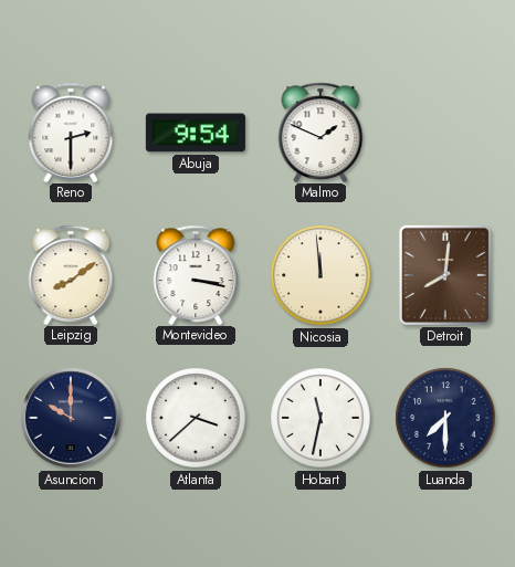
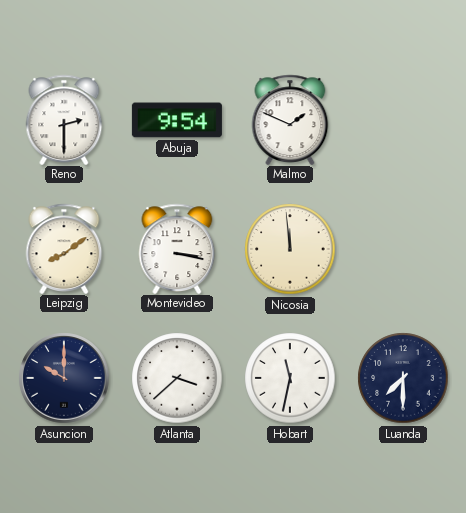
Detroit: 8:01 -> none
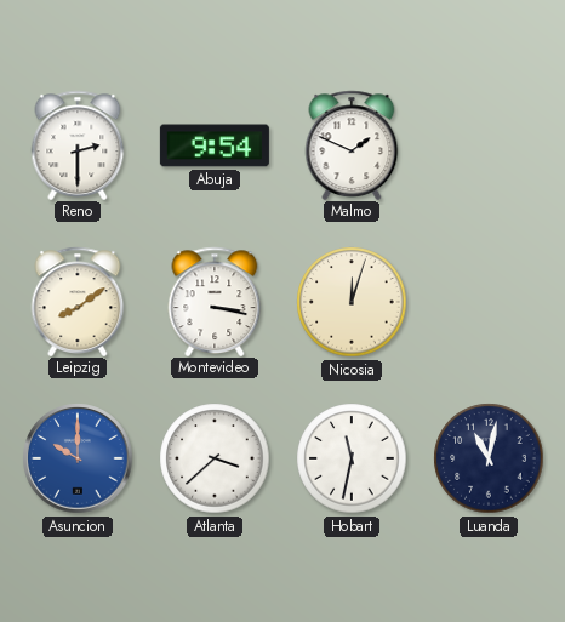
Nicosia: 11:59 -> 12:03
Asuncion dial: navy -> blue
Luanda: 7:30 -> 11:02
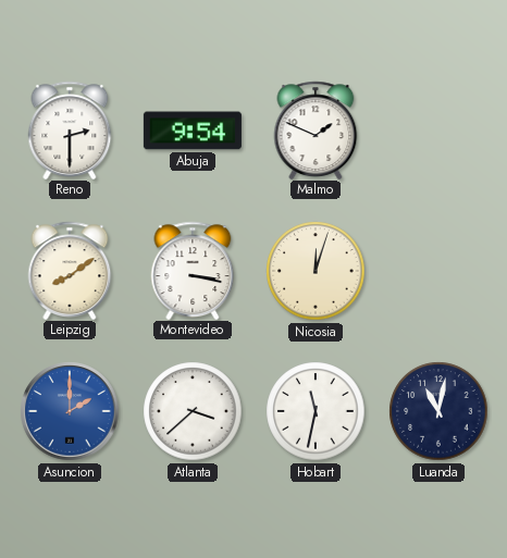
Asuncion: 10:00 -> 2:00
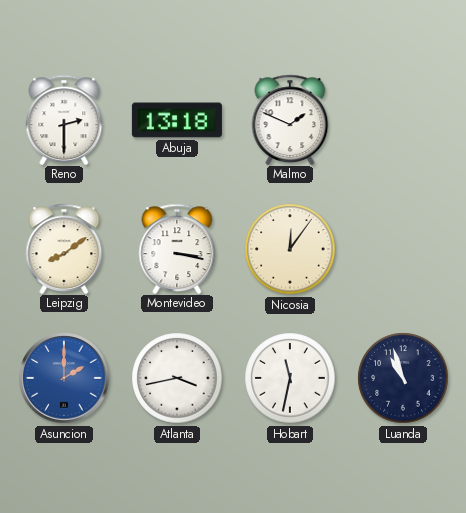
Abuja: 9:54 -> 13:18
Nicosia: 12:03 -> 12:06
Atlanta: 3:38 -> 3:43
Luanda: 11:02 -> 10:57
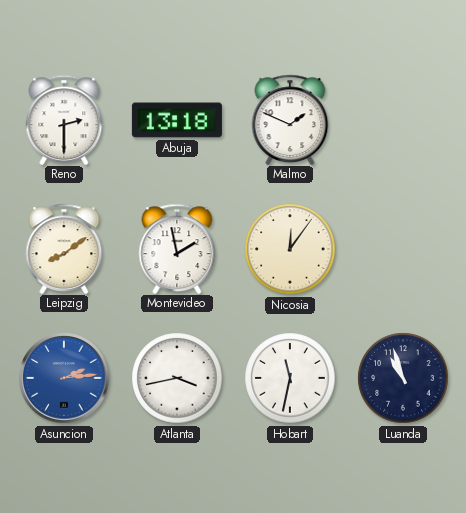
Montevideo: 3:17 -> 1:58
Asuncion: 2:00 -> 2:14
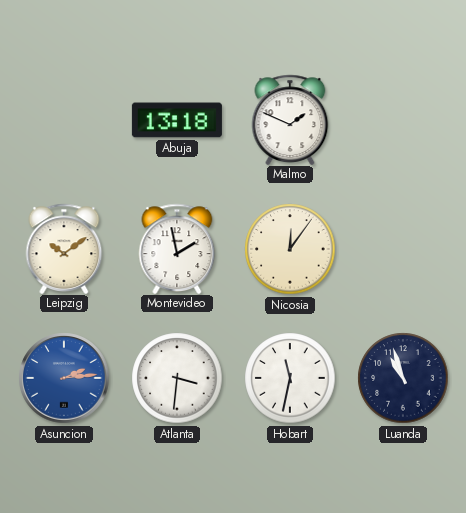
Reno: 2:30 -> none
Leipzig: 8:09 -> 10:09
Atlanta: 3:43 -> 3:31
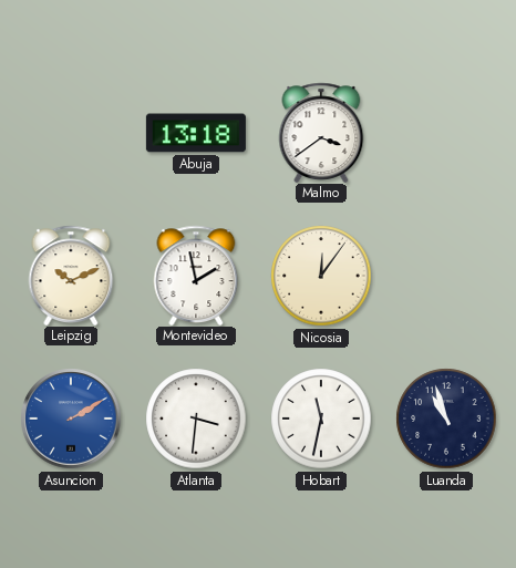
Malmo: 1:49 -> 3:39
Leipzig: 10:09 -> 10:11
Asuncion: 2:14 -> 2:10
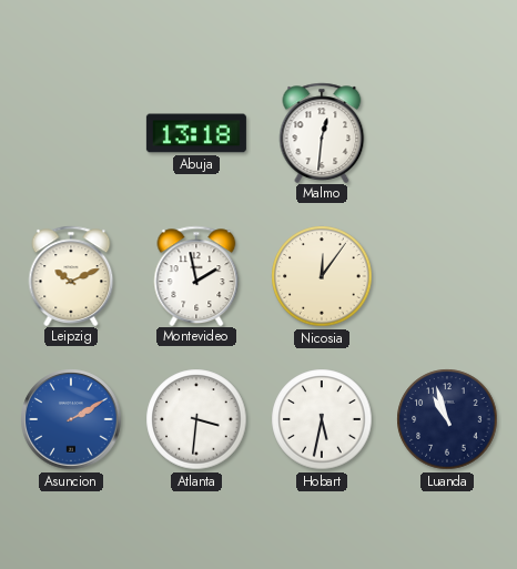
Malmo: 3:39 -> 12:31
Hobart: 11:32 -> 5:32
